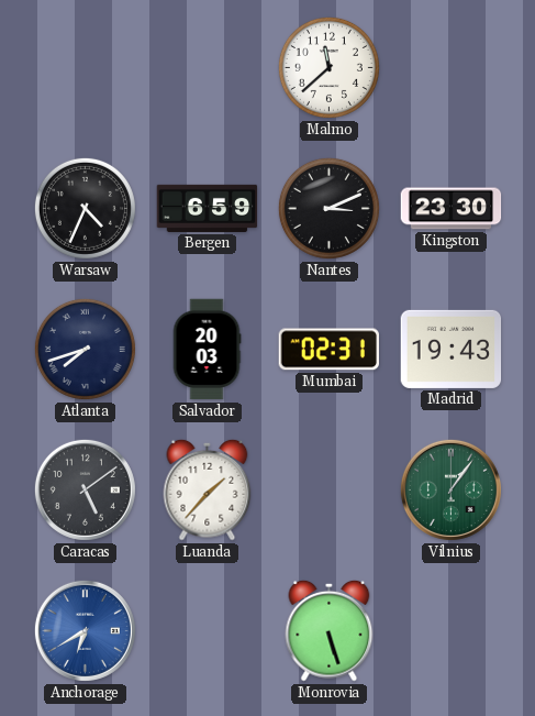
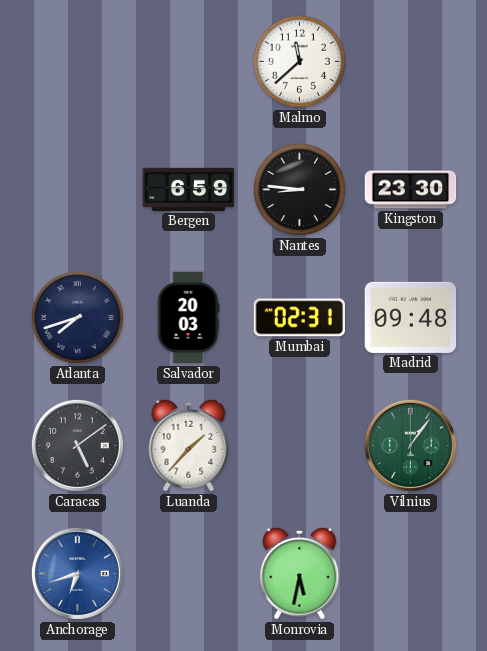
Warsaw: 4:34 -> none
Nantes: 3:11 -> 8:46
Madrid: 19:43 -> 09:48
Anchorage: 6:40 -> 6:42
Monrovia: 5:27 -> 5:32
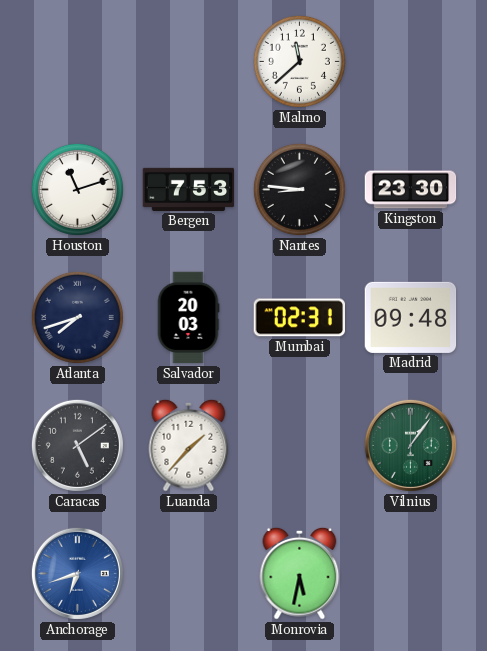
Houston: none -> 11:12
Bergen: 6:59 -> 7:53
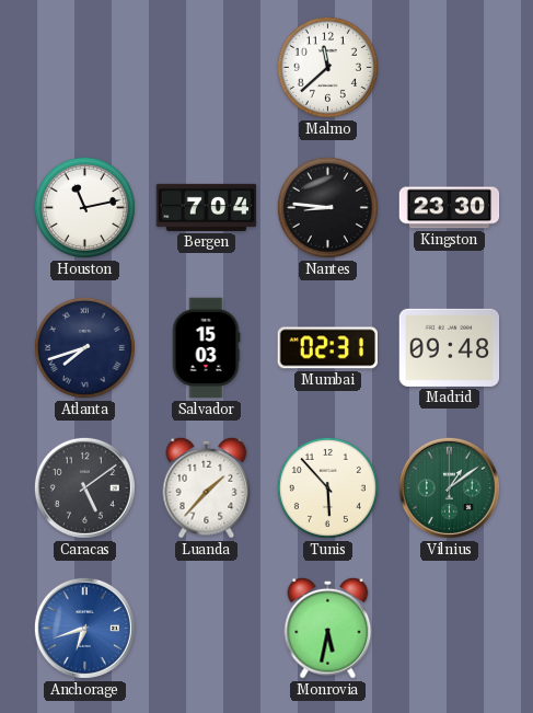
Houston: 11:12 -> 11:13
Bergen: 7:53 -> 7:04
Salvador: 20:03 -> 15:03
Tunis: none -> 5:53
Vilnius: 1:06 -> 1:09
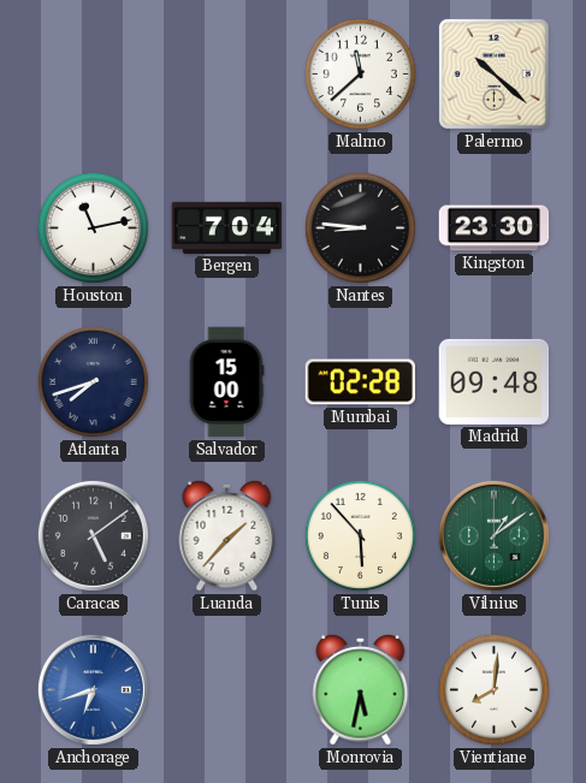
Palermo: none -> 10:22
Salvador: 15:03 -> 15:00
Mumbai: 02:31 -> 02:28
Vientiane: none -> 8:01
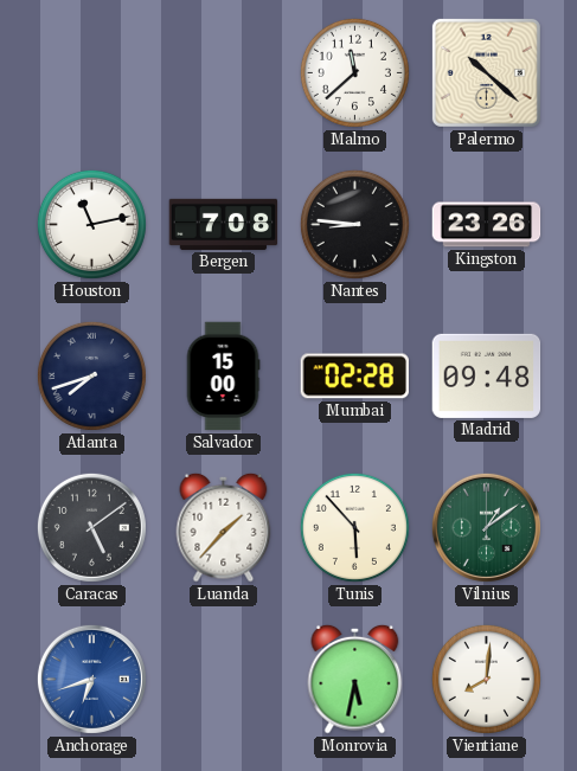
Bergen: 7:04 -> 7:08
Kingston: 23:30 -> 23:26
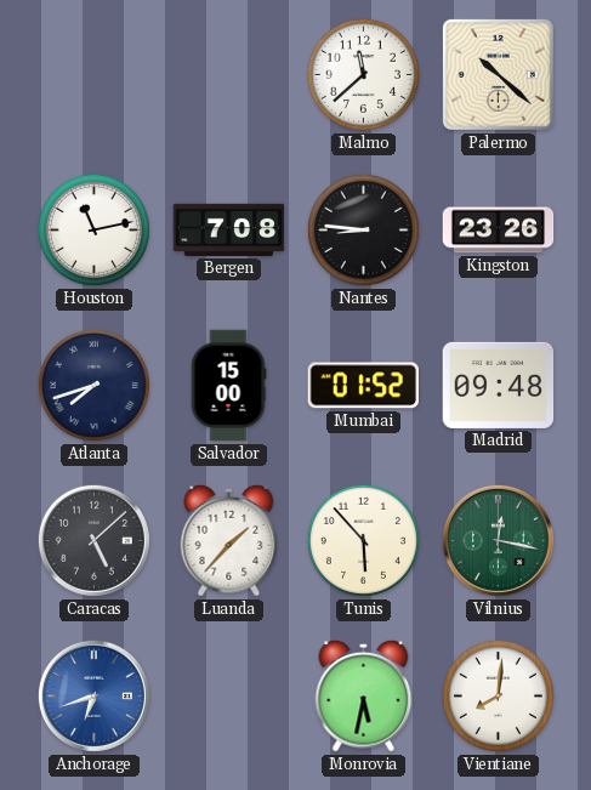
Mumbai: 02:28 -> 01:52
Caracas: 5:09 -> 5:08
Vilnius: 1:09 -> 12:17
